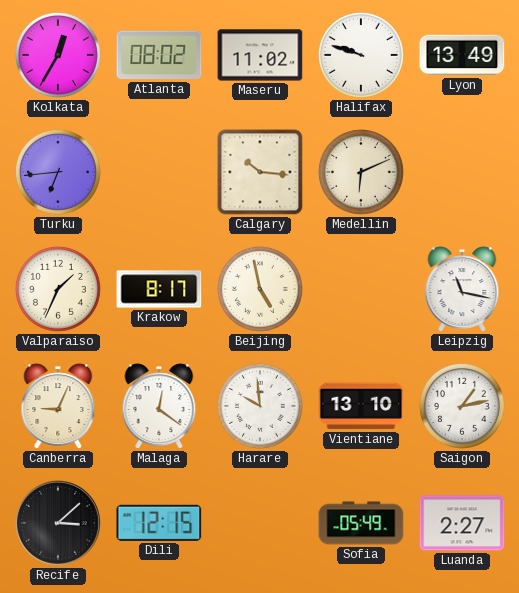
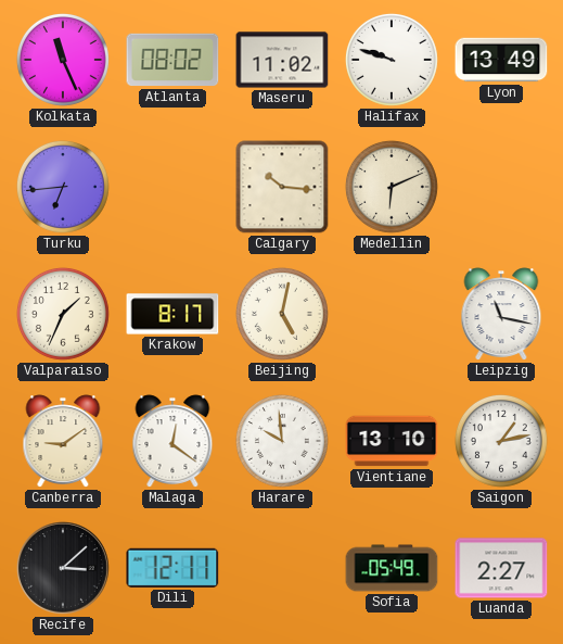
Kolkata: 12:35 -> 11:26
Beijing: 4:58 -> 5:02
Canberra: 9:04 -> 9:09
Dili: 12:15 -> 12:11
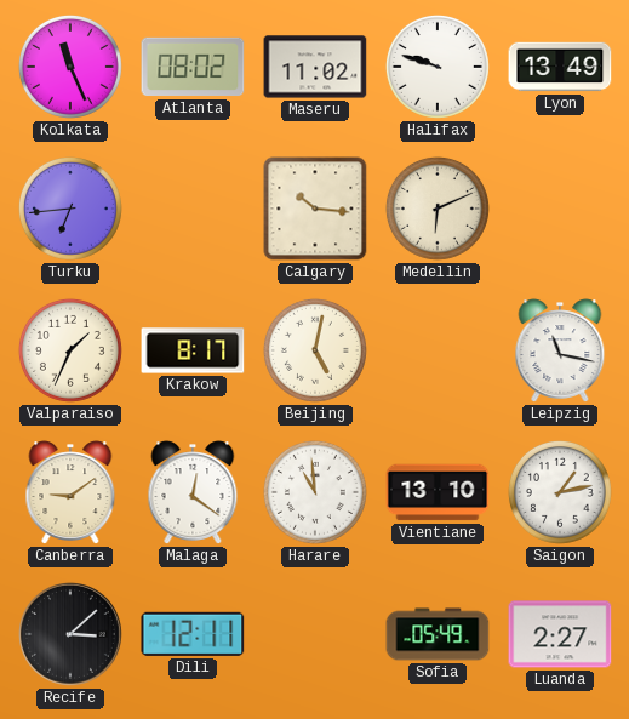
Harare: 9:59 -> 10:59
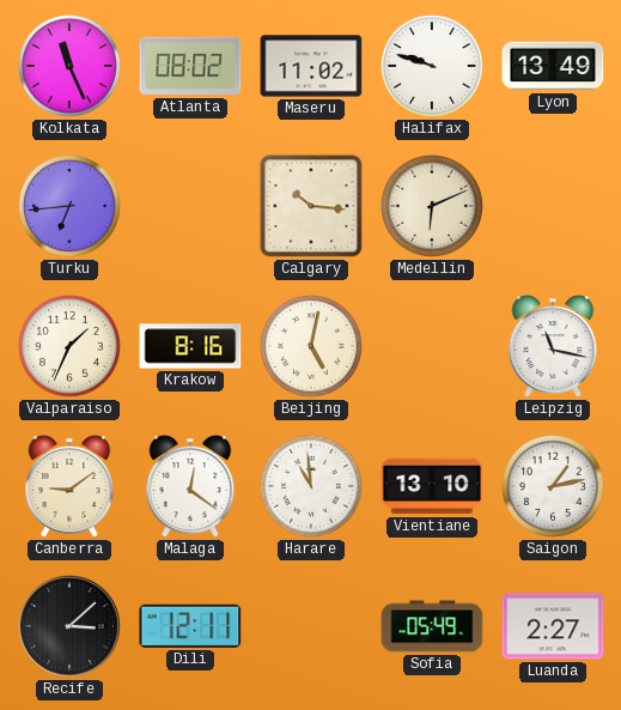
Krakow: 8:17 -> 8:16
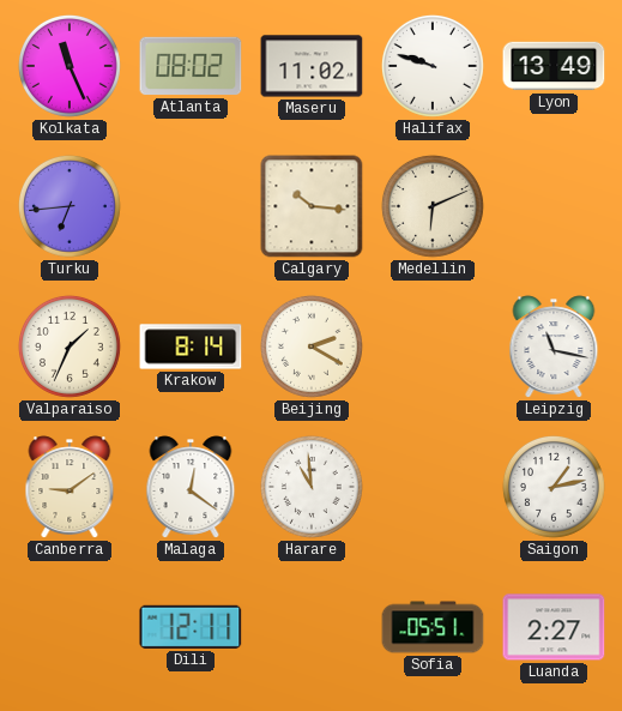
Krakow: 8:16 -> 8:14
Beijing: 5:02 -> 2:20
Vientiane: 13:10 -> none
Recife: 3:08 -> none
Sofia: 05:49 -> 05:51
